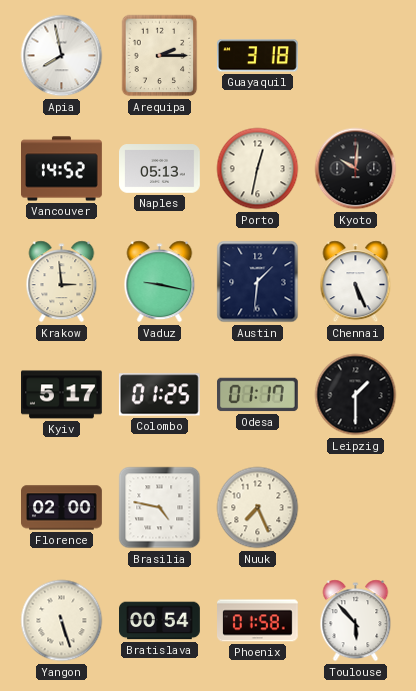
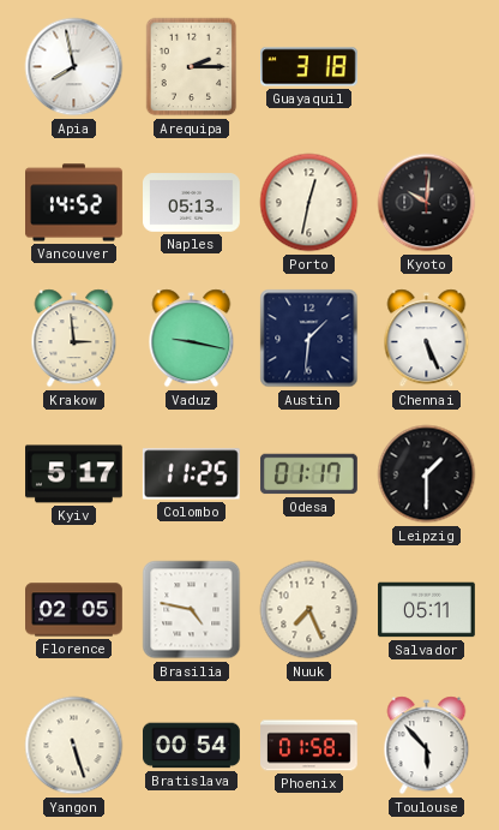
Colombo: 01:25 -> 11:25
Florence: 02:00 -> 02:05
Salvador: none -> 05:11
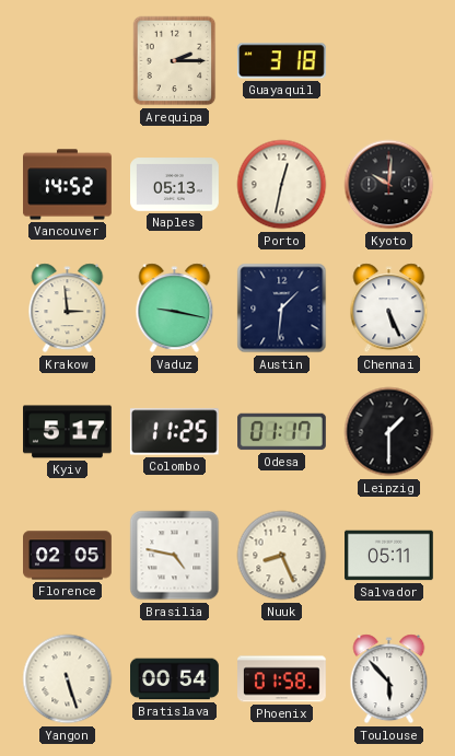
Apia: 7:58 -> none
Nuuk: 7:26 -> 8:26
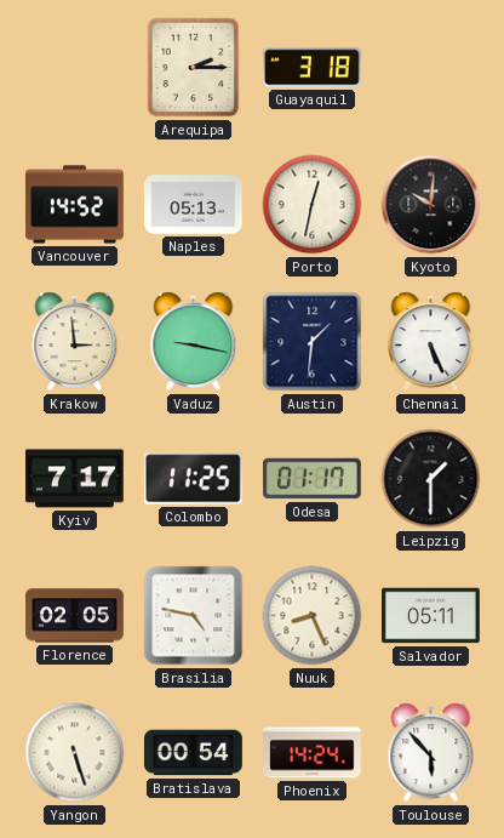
Kyiv: 5:17 -> 7:17
Phoenix: 01:58 -> 14:24
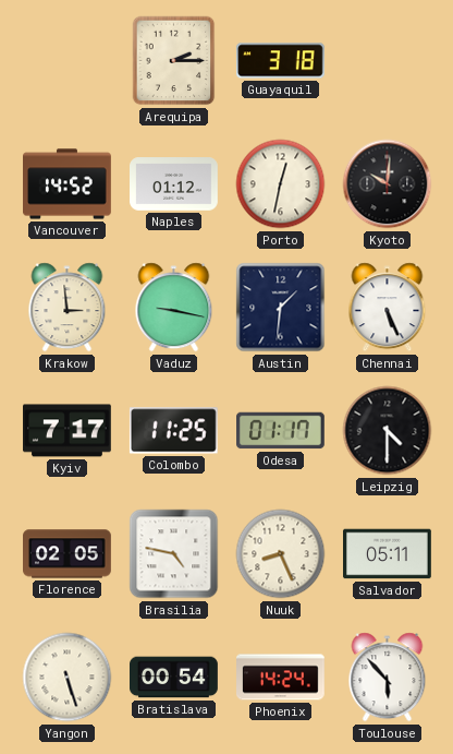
Naples: 05:13 -> 01:12
Leipzig: 1:30 -> 4:30
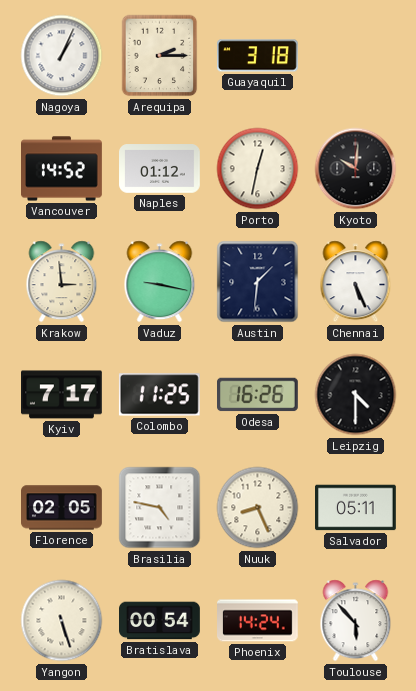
Nagoya: none -> 1:04
Odesa: 01:17 -> 16:26
